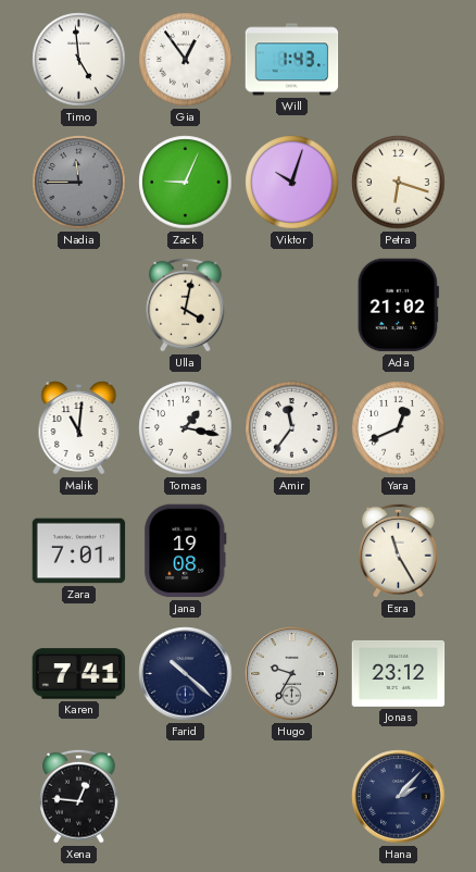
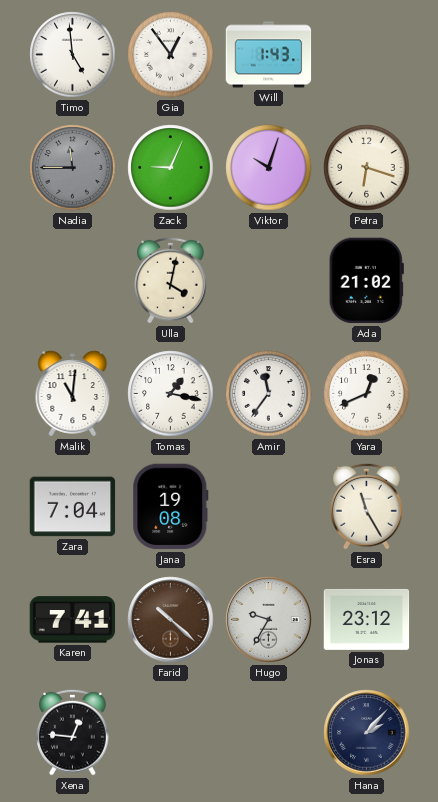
Zara: 7:01 -> 7:04
Farid dial: navy -> brown
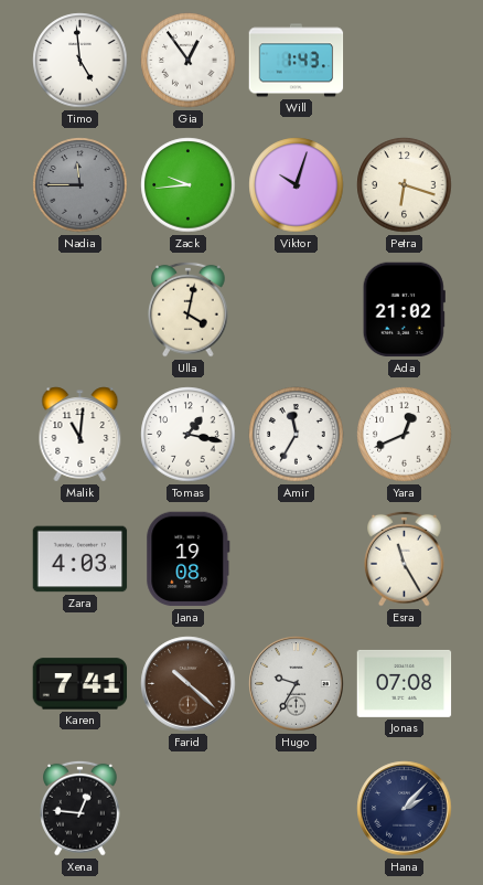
Zack: 9:04 -> 9:44
Amir: 11:36 -> 11:35
Zara: 7:04 -> 4:03
Jonas: 23:12 -> 07:08
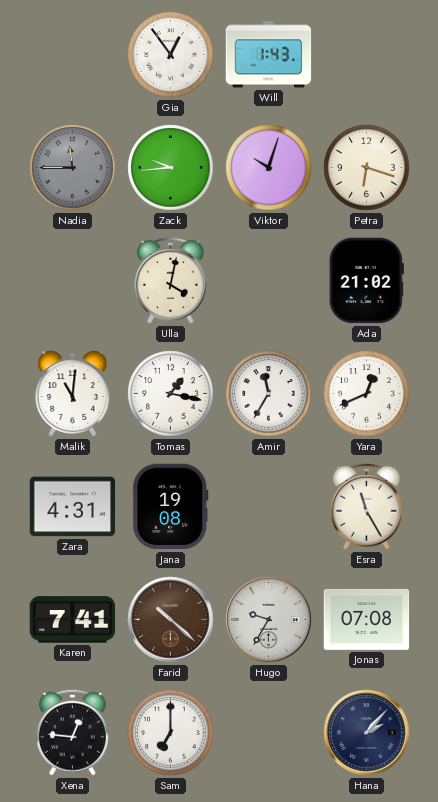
Timo: 4:59 -> none
Zara: 4:03 -> 4:31
Sam: none -> 7:00
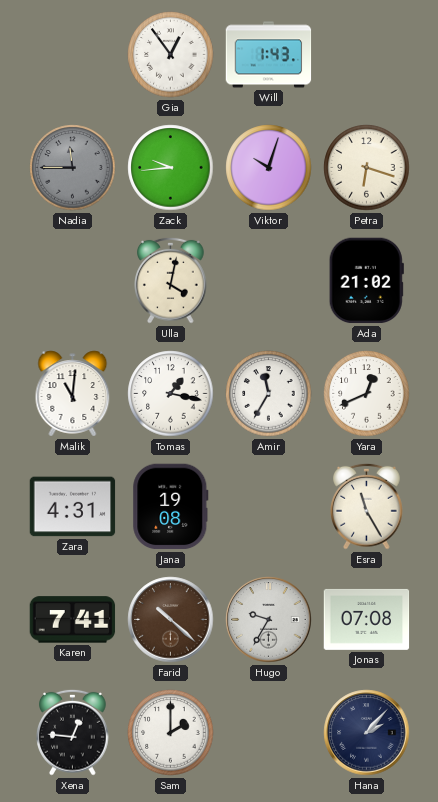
Sam: 7:00 -> 2:00
